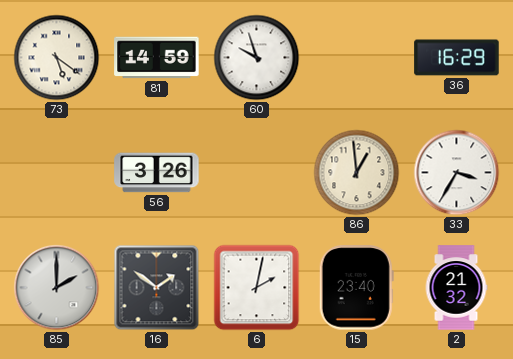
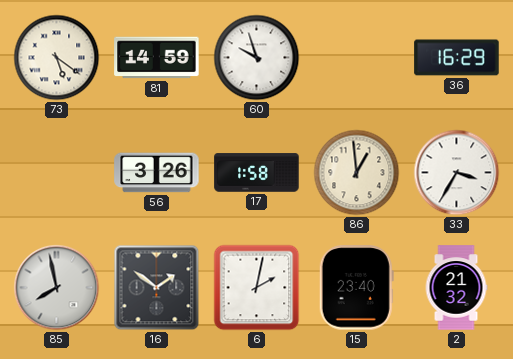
17: none -> 1:58
85: 2:00 -> 7:58
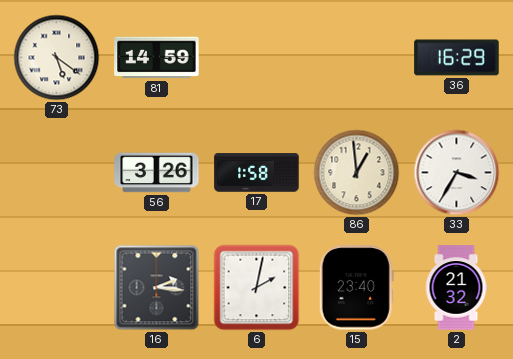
60: 9:57 -> none
85: 7:58 -> none
16: 1:51 -> 2:16
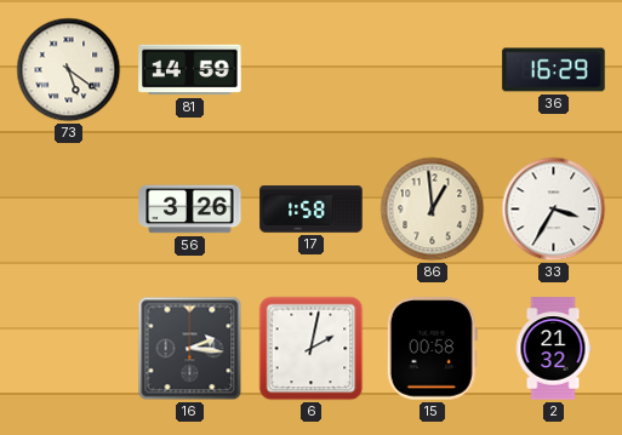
15: 23:40 -> 00:58
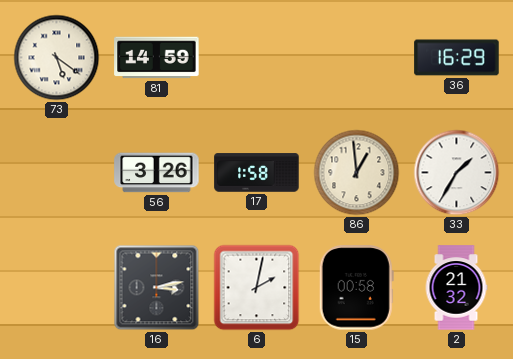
33: 3:35 -> 1:35
16: 2:16 -> 3:13
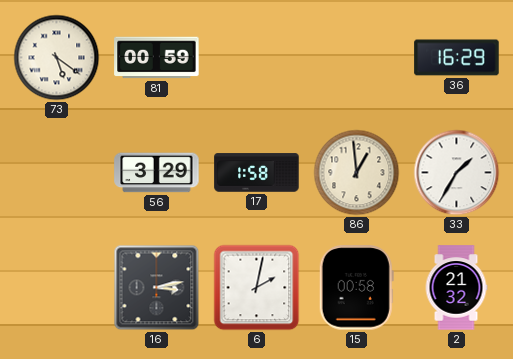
81: 14:59 -> 00:59
56: 3:26 -> 3:29
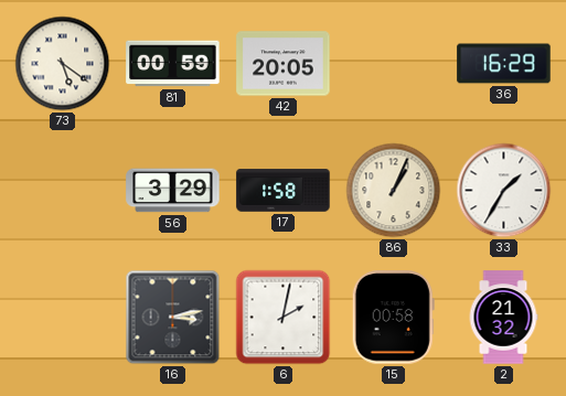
42: none -> 20:05
86: 12:59 -> 1:04
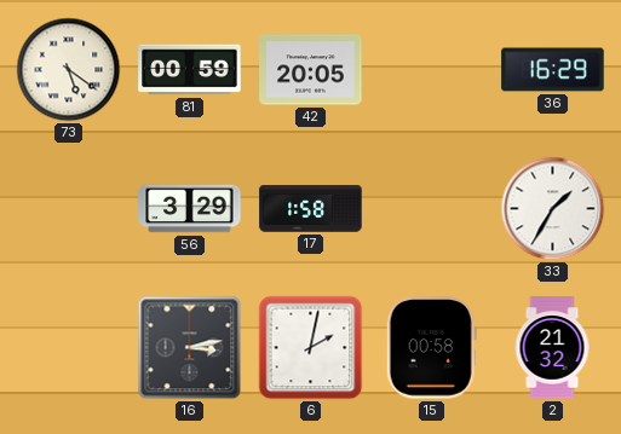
86: 1:04 -> none
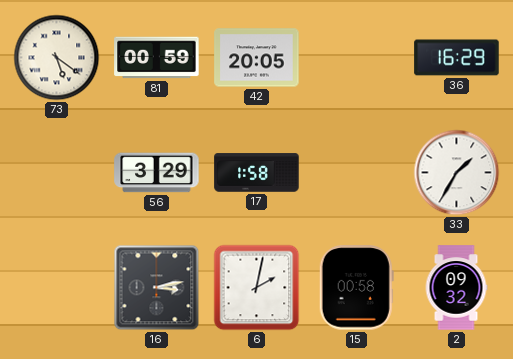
2: 21:32 -> 09:32
